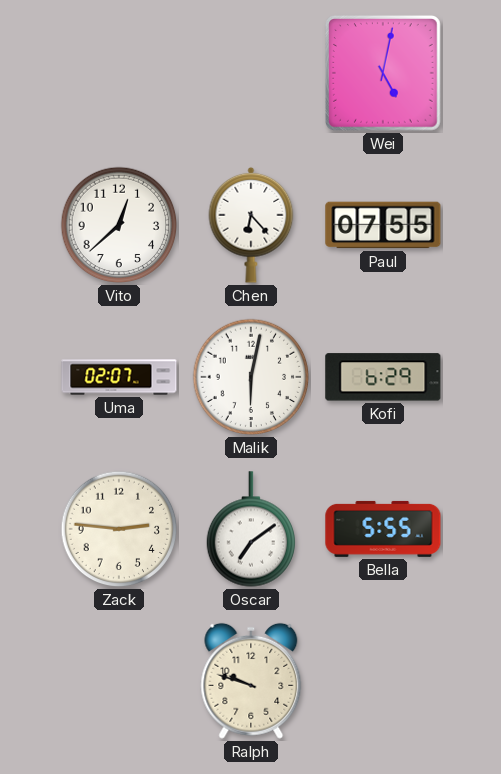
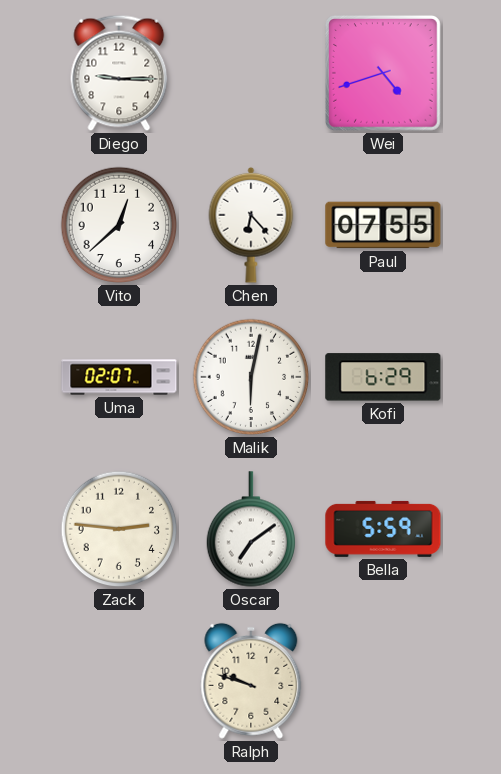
Diego: none -> 9:15
Wei: 5:02 -> 4:42
Bella: 5:55 -> 5:59
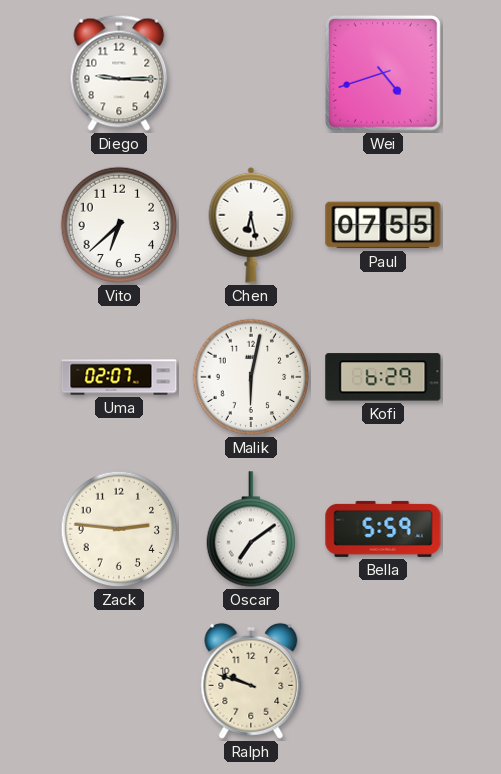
Vito: 12:38 -> 6:38
Chen: 6:23 -> 6:28
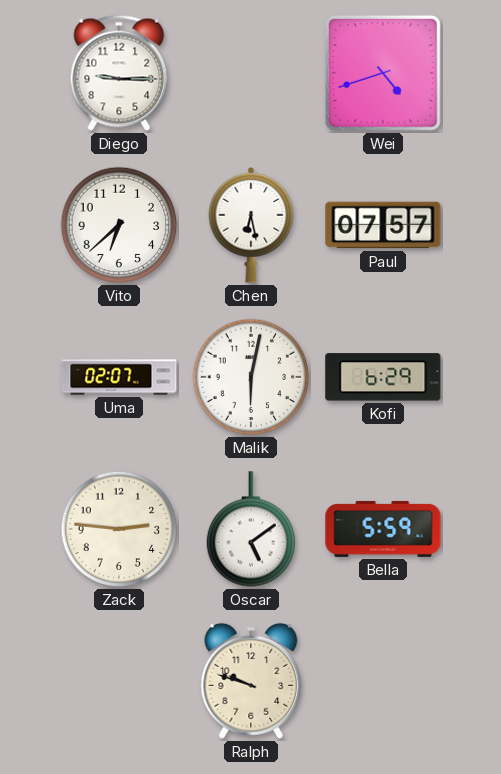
Paul: 07:55 -> 07:57
Oscar: 7:09 -> 5:09
